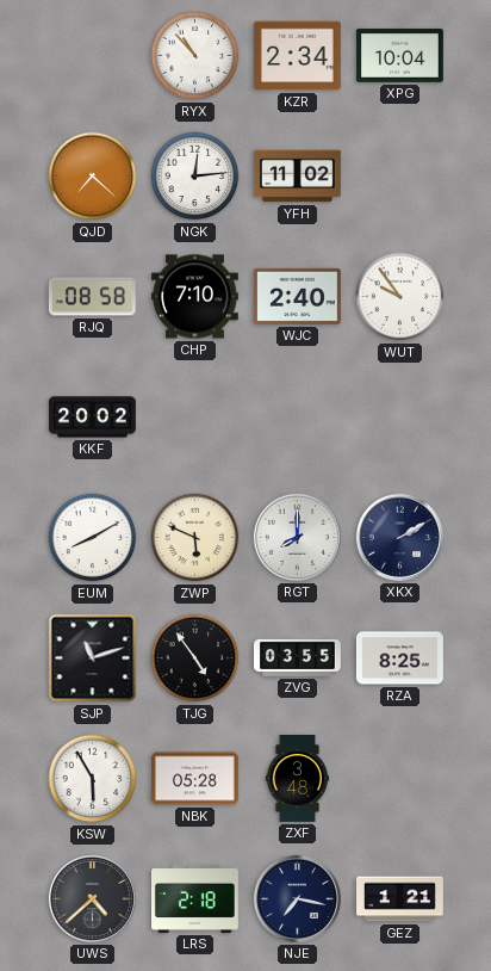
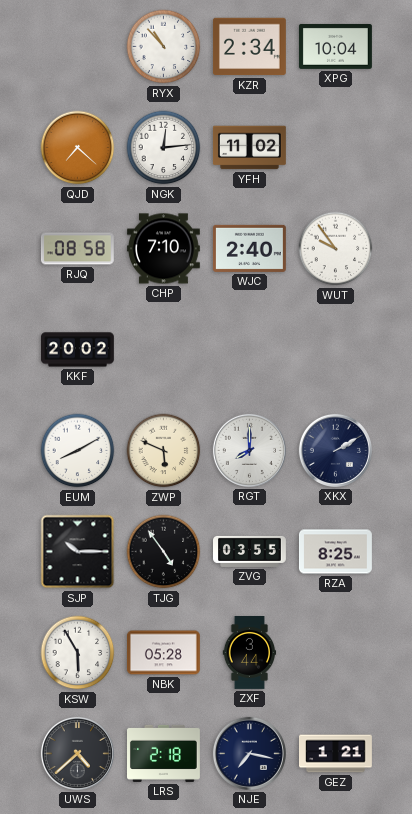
SJP: 11:12 -> 10:15
ZXF: 3:48 -> 3:44
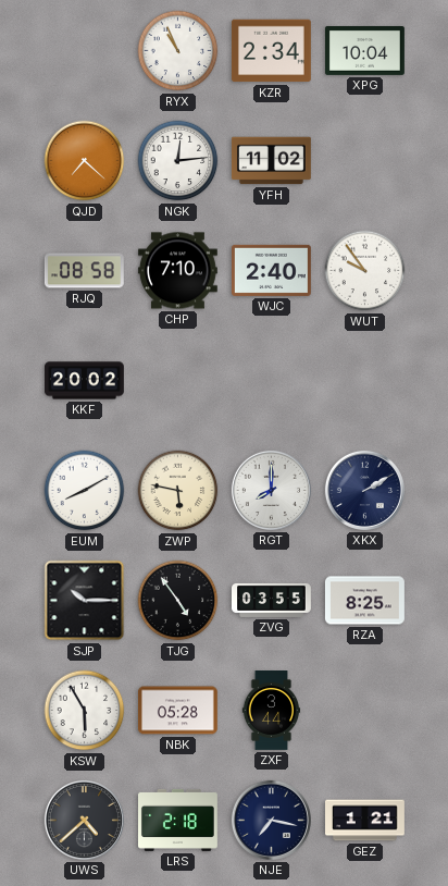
RYX: 10:53 -> 10:56
ZWP: 5:49 -> 5:47
